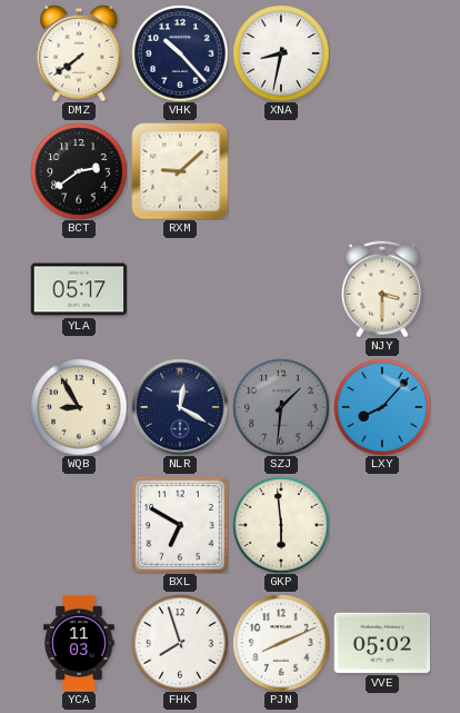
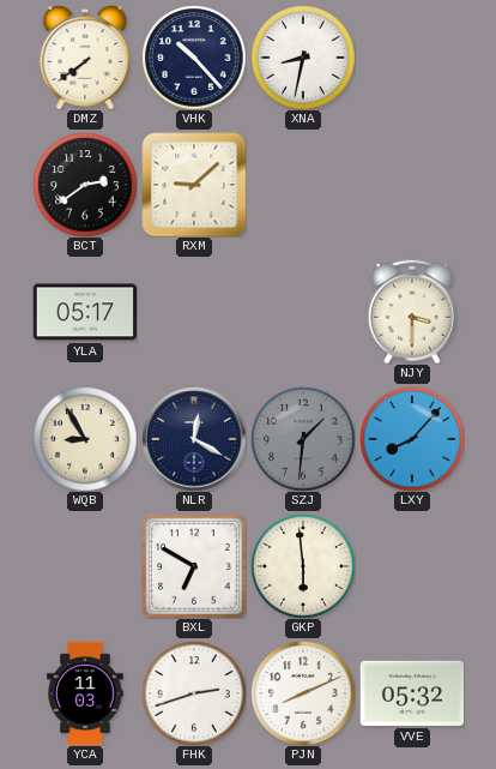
FHK: 7:57 -> 2:42
VVE: 05:02 -> 05:32
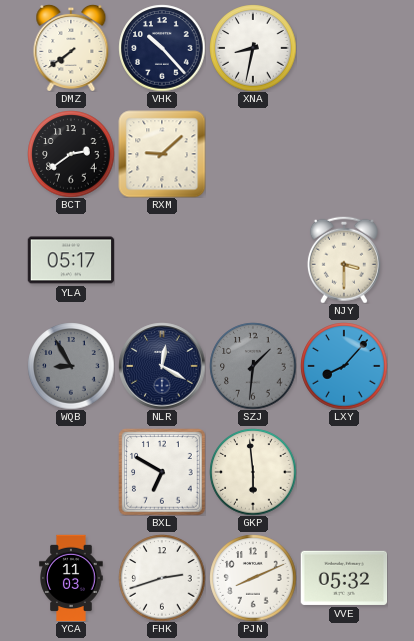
WQB dial: cream -> grey
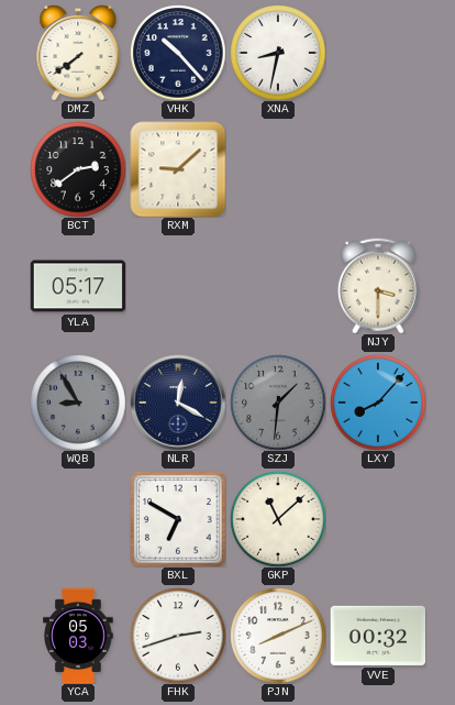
GKP: 5:59 -> 11:08
YCA: 11:03 -> 05:03
VVE: 05:32 -> 00:32
